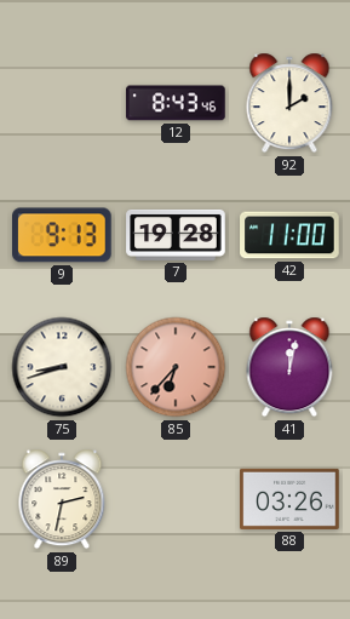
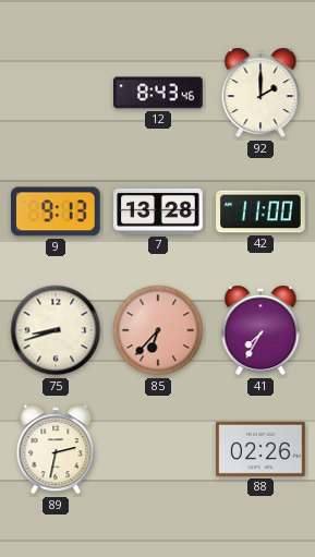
7: 19:28 -> 13:28
41: 12:02 -> 7:35
88: 03:26 -> 02:26
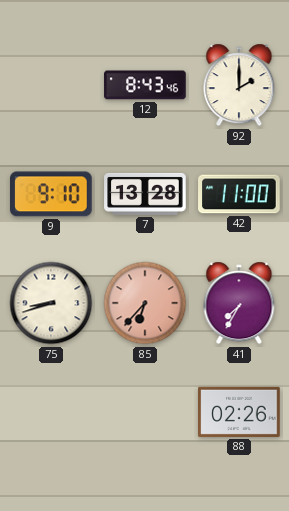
9: 9:13 -> 9:10
89: 2:32 -> none
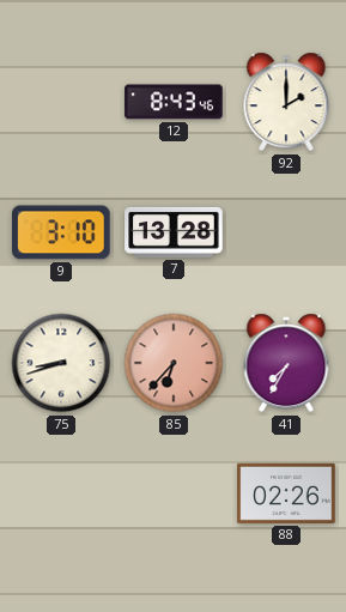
9: 9:10 -> 3:10
42: 11:00 -> none
